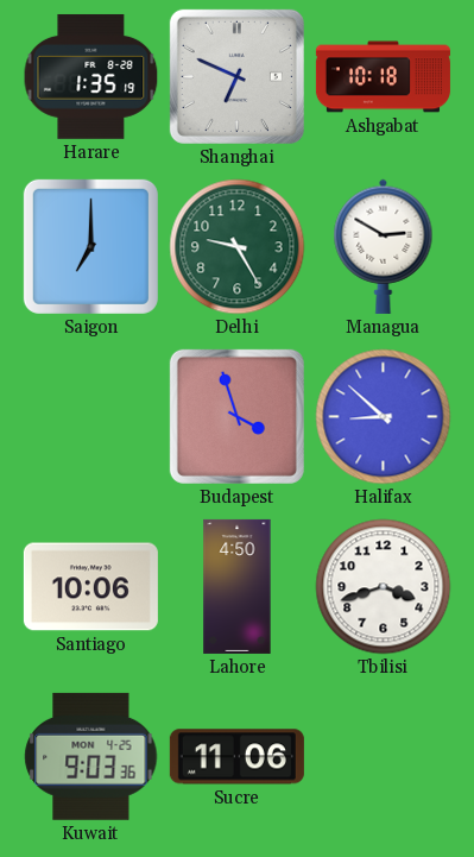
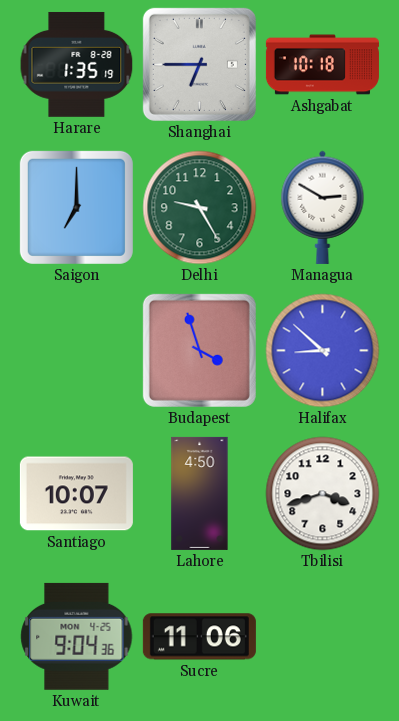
Shanghai: 6:49 -> 6:45
Santiago: 10:06 -> 10:07
Kuwait: 9:03 -> 9:04
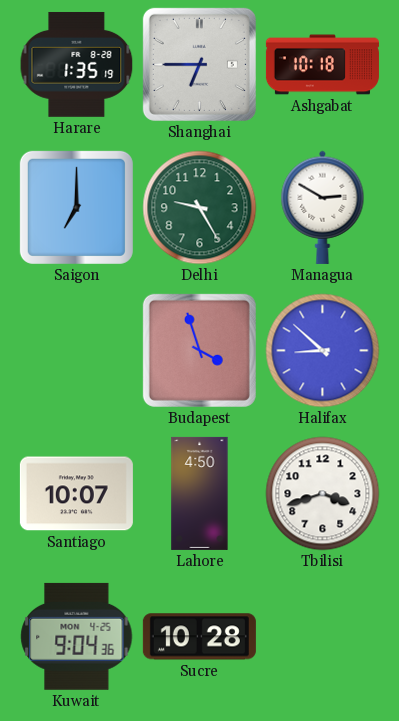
Sucre: 11:06 -> 10:28
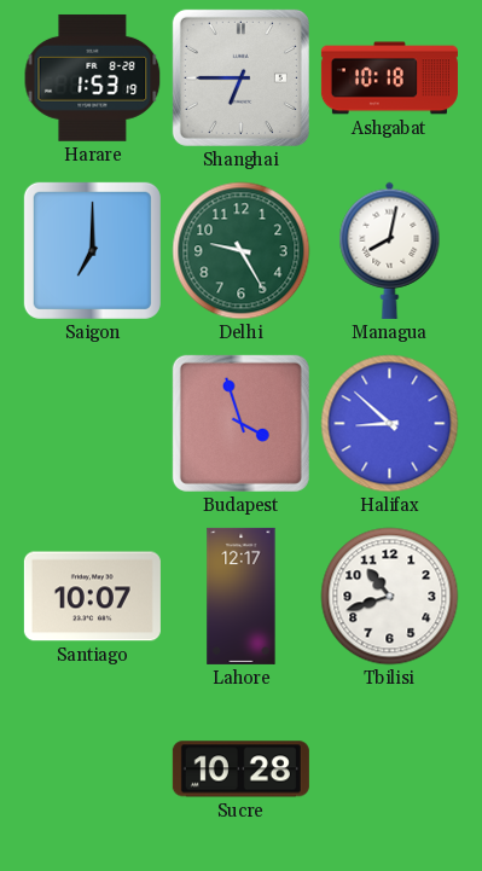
Harare: 1:35 -> 1:53
Managua: 2:50 -> 8:02
Lahore: 4:50 -> 12:17
Tbilisi: 3:42 -> 10:42
Kuwait: 9:04 -> none
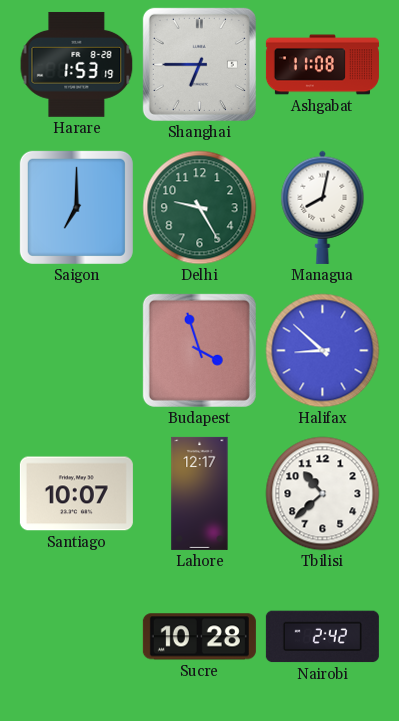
Ashgabat: 10:18 -> 11:08
Tbilisi: 10:42 -> 10:38
Nairobi: none -> 2:42
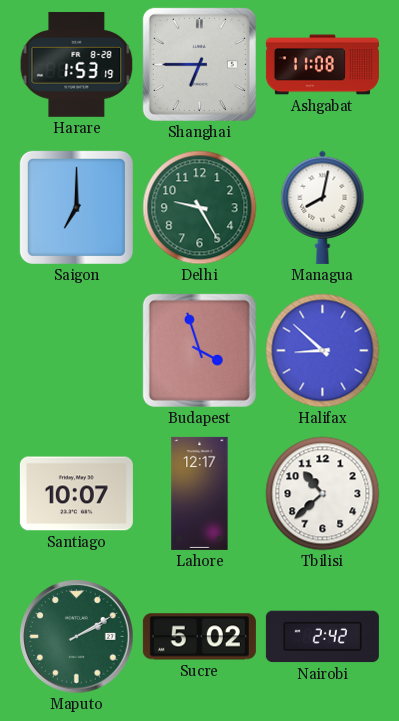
Maputo: none -> 2:10
Sucre: 10:28 -> 5:02
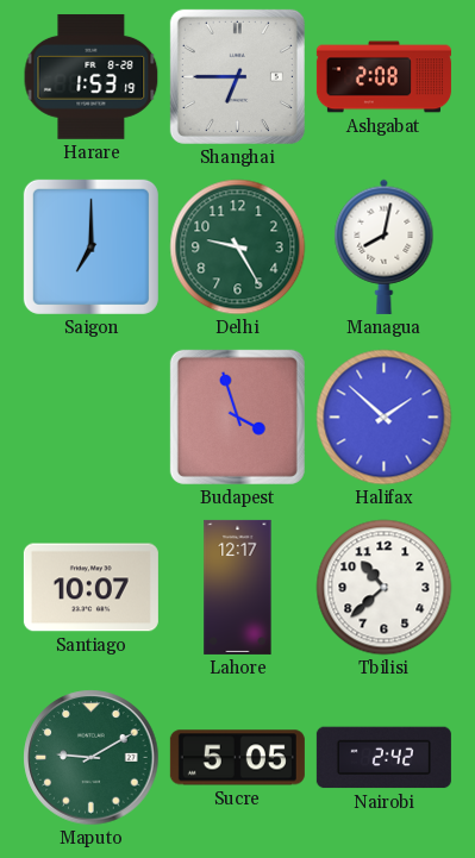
Ashgabat: 11:08 -> 2:08
Halifax: 8:52 -> 1:52
Maputo: 2:10 -> 9:10
Sucre: 5:02 -> 5:05
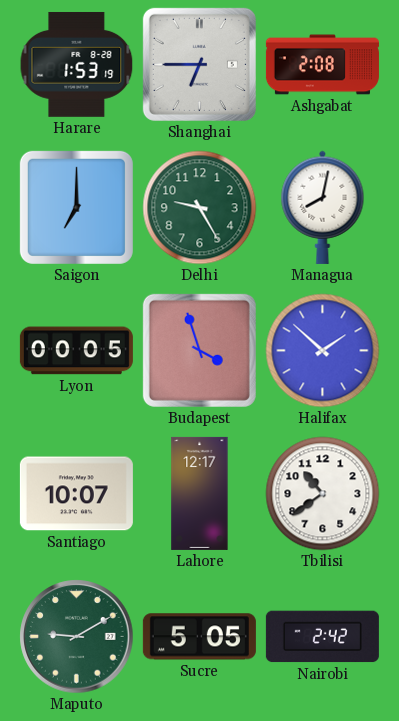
Lyon: none -> 00:05
Tbilisi: 10:38 -> 10:39
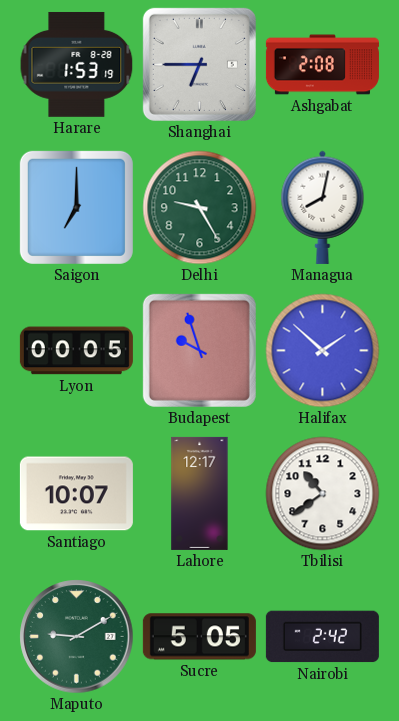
Budapest: 3:57 -> 9:57
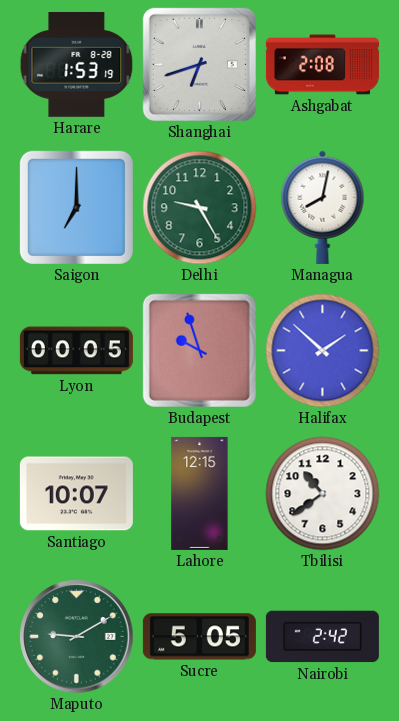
Shanghai: 6:45 -> 6:42
Lahore: 12:17 -> 12:15
